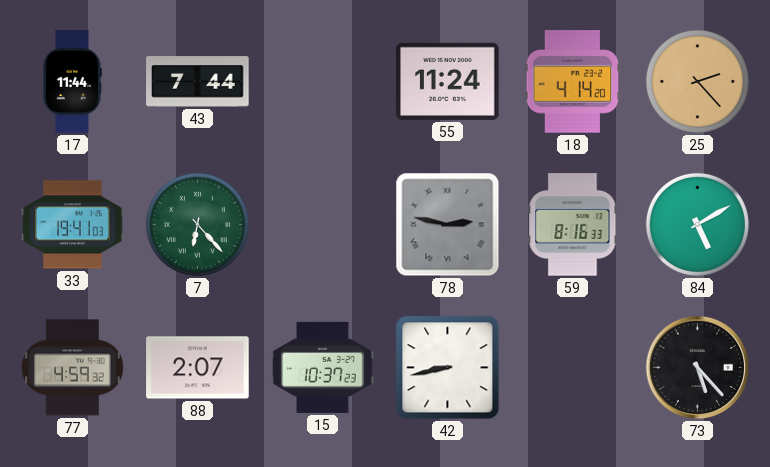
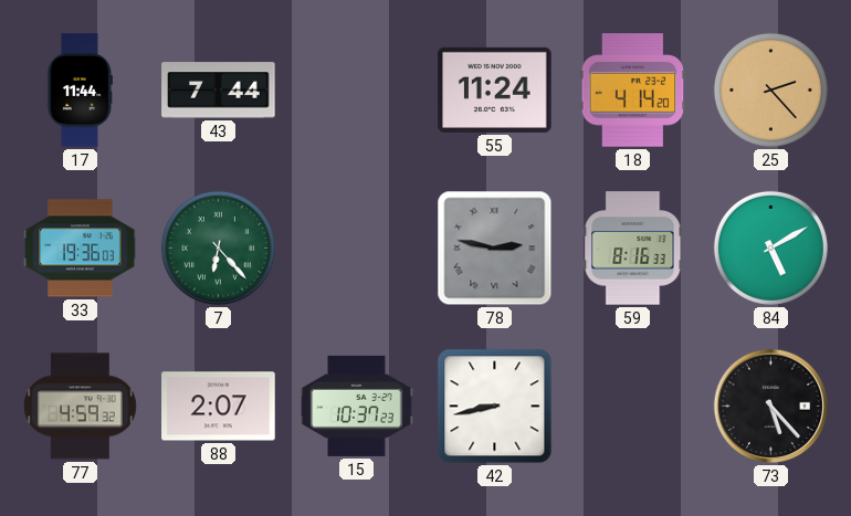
33: 19:41 -> 19:36
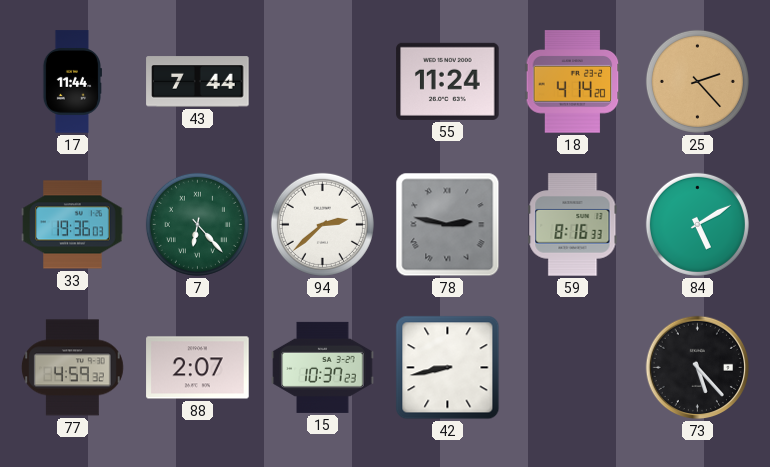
94: none -> 2:38
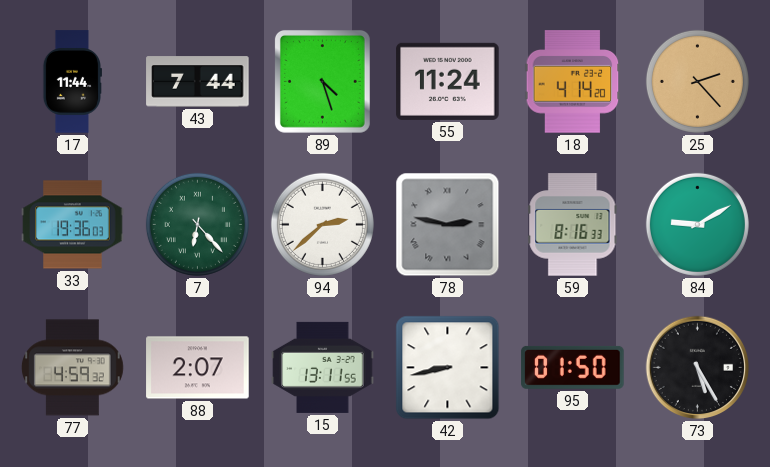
89: none -> 4:27
84: 5:10 -> 9:10
15: 10:37 -> 13:11
95: none -> 01:50
73: 5:23 -> 5:25
